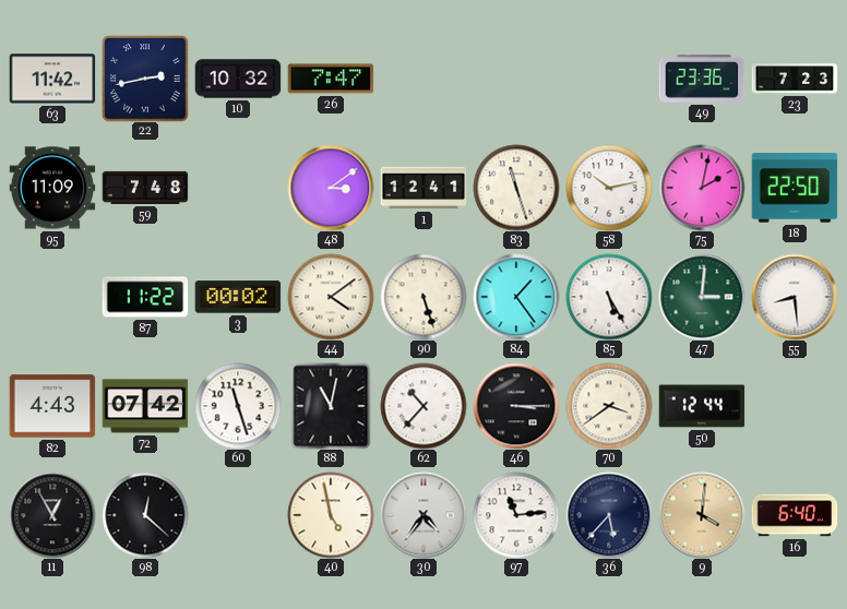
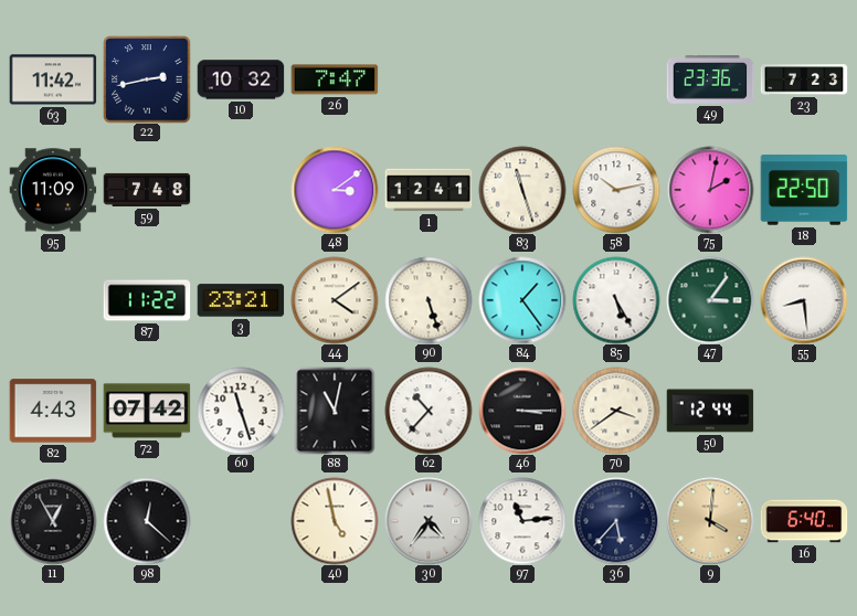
3: 00:02 -> 23:21
47: 3:01 -> 3:06
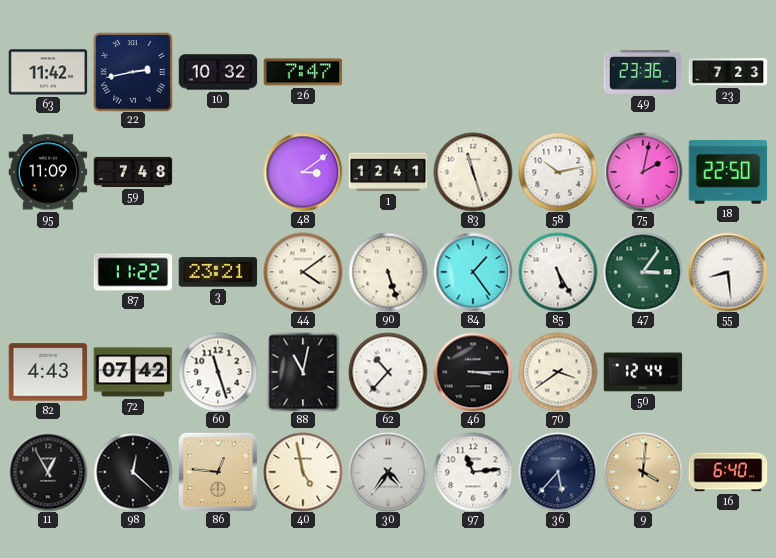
86: none -> 12:46
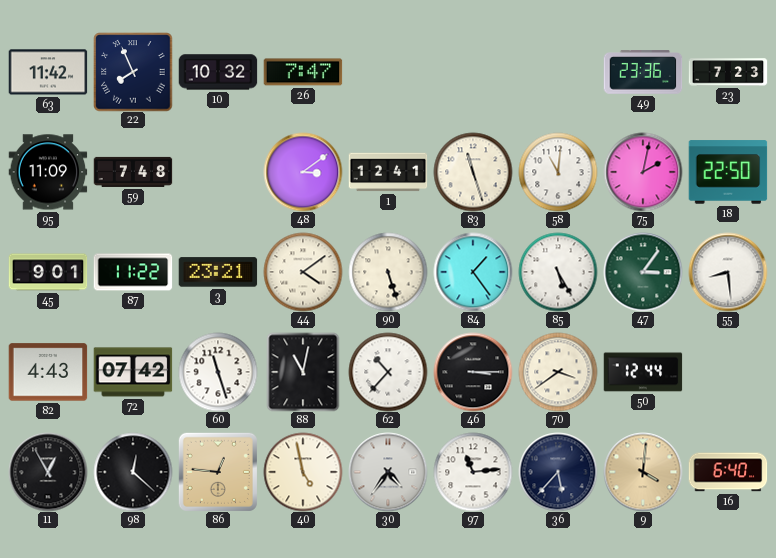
22: 2:43 -> 7:56
58: 10:13 -> 11:01
45: none -> 9:01
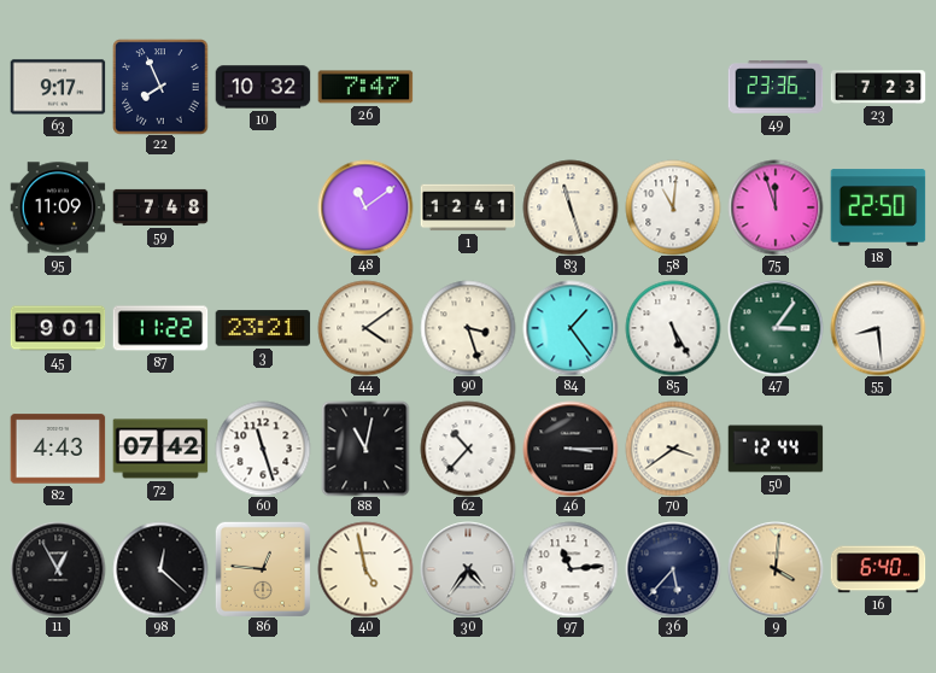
63: 11:42 -> 9:17
48: 3:09 -> 11:09
75: 2:02 -> 11:57
90: 5:27 -> 3:27
